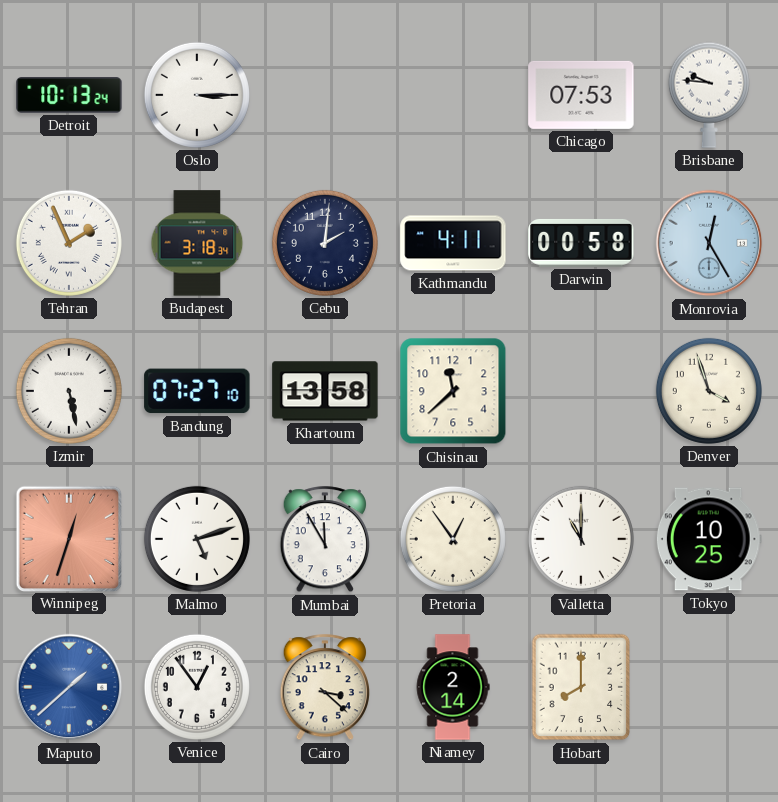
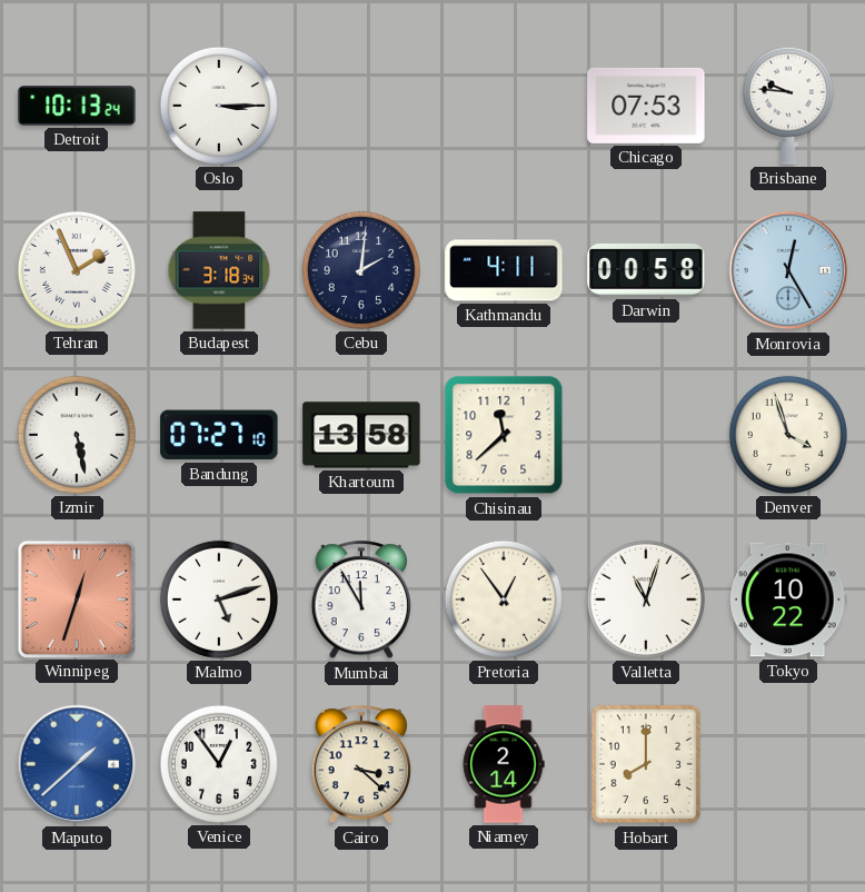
Valletta: 11:00 -> 11:03
Tokyo: 10:25 -> 10:22
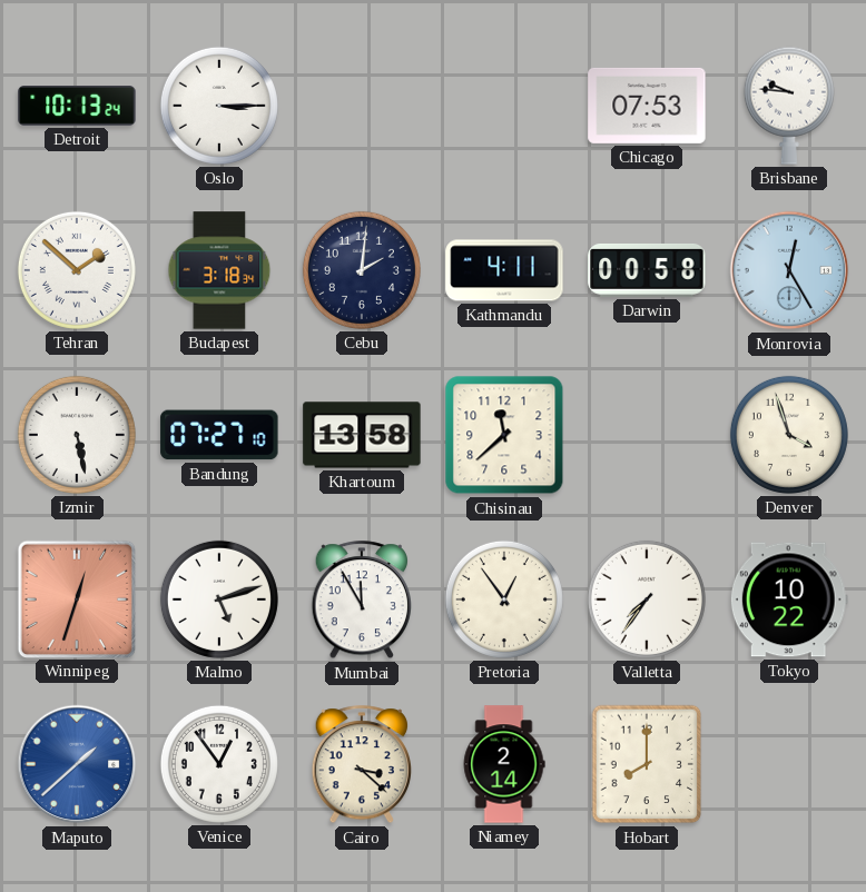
Tehran: 1:56 -> 1:52
Valletta: 11:03 -> 7:36
